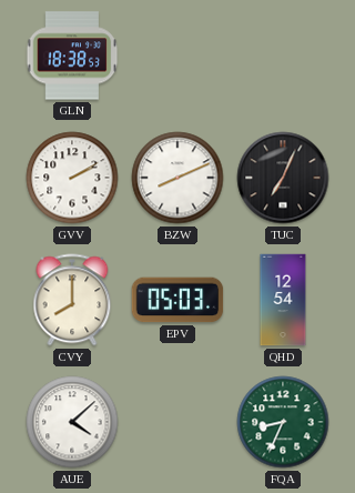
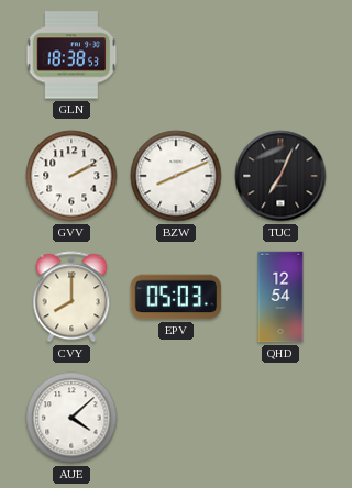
FQA: 8:34 -> none
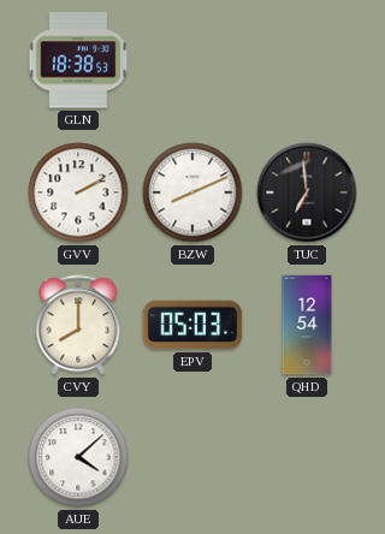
TUC: 7:04 -> 6:59
